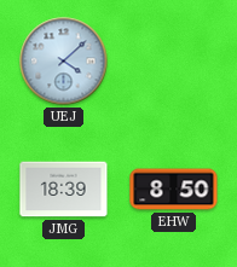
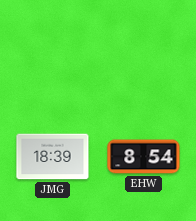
UEJ: 4:08 -> none
EHW: 8:50 -> 8:54
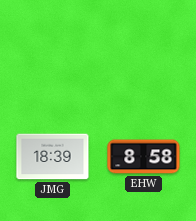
EHW: 8:54 -> 8:58
